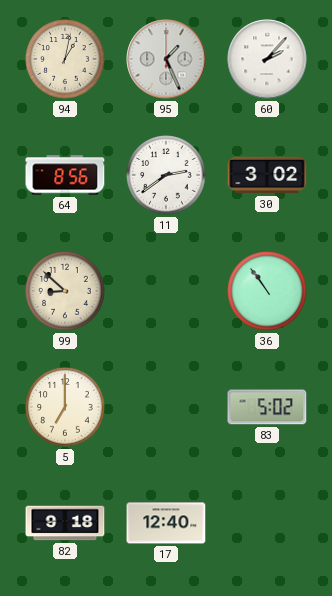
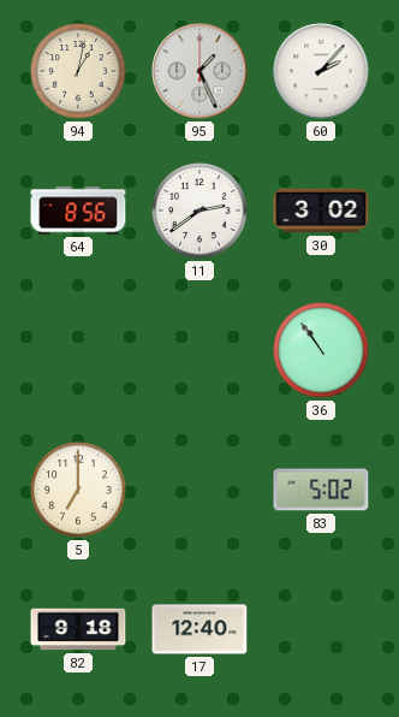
99: 8:52 -> none
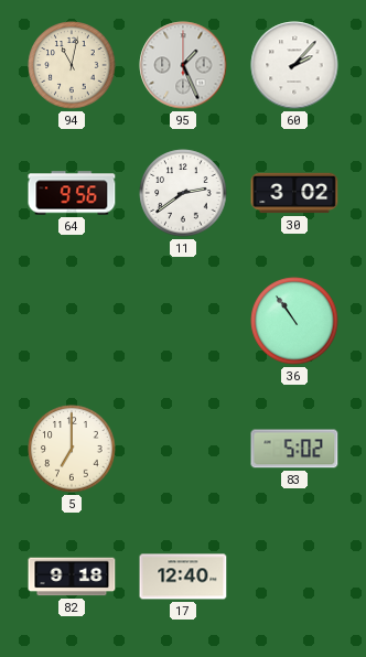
94: 1:02 -> 11:02
64: 8:56 -> 9:56
